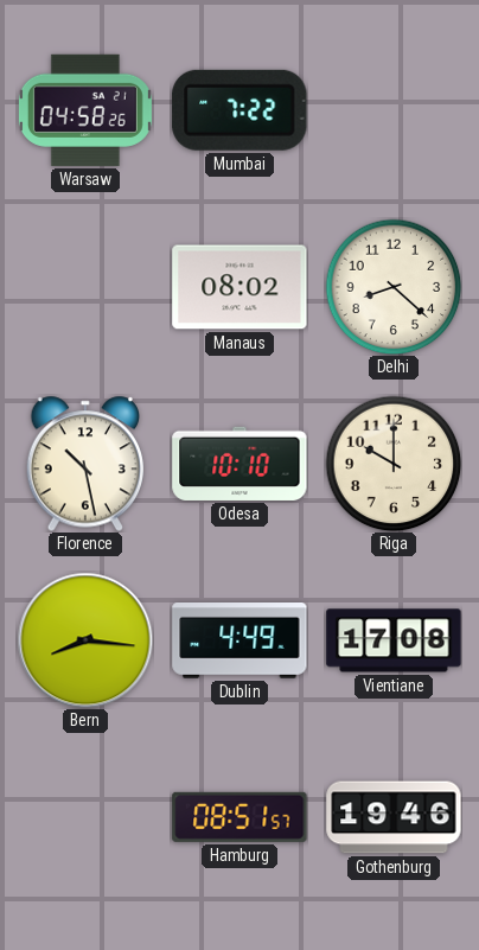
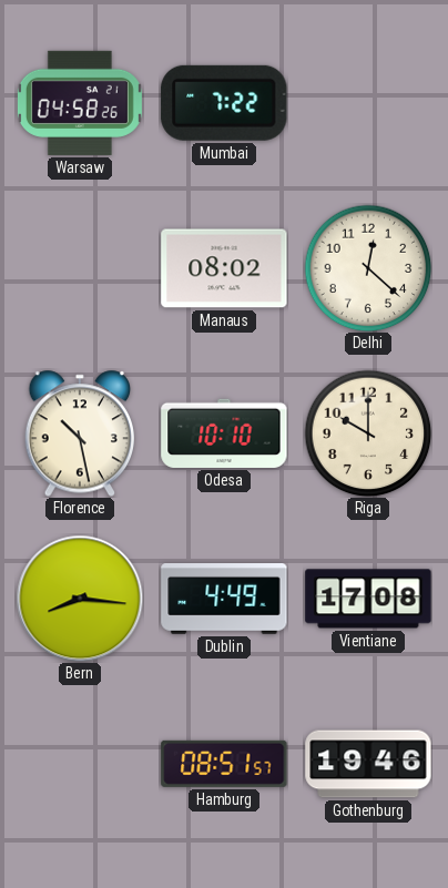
Delhi: 8:22 -> 12:22
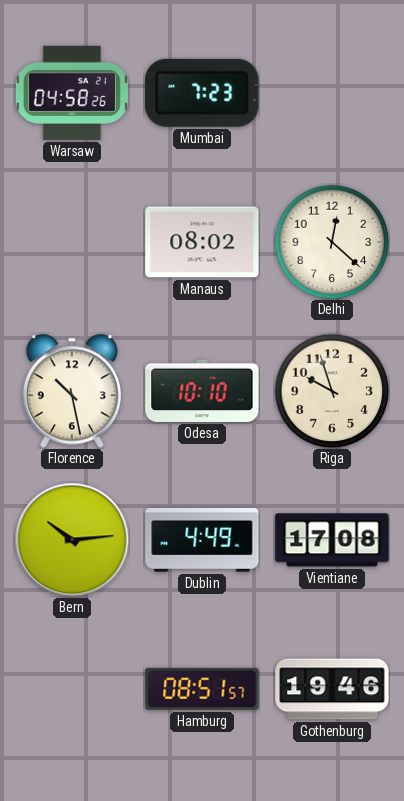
Mumbai: 7:22 -> 7:23
Riga: 10:00 -> 9:57
Bern: 8:16 -> 10:14
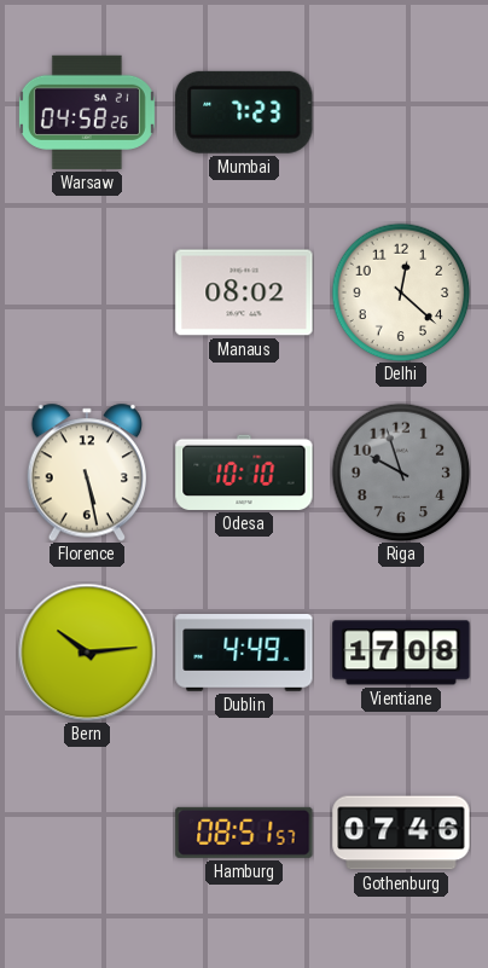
Florence: 10:28 -> 5:28
Riga dial: cream -> grey
Gothenburg: 19:46 -> 07:46
